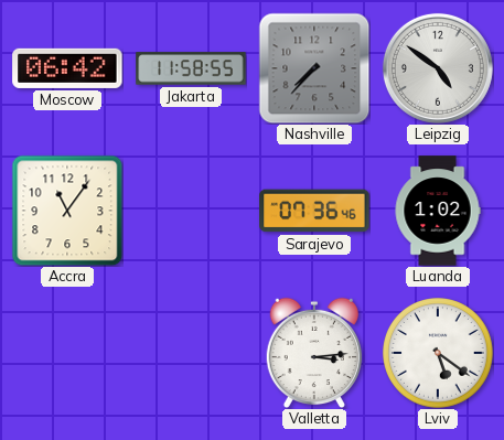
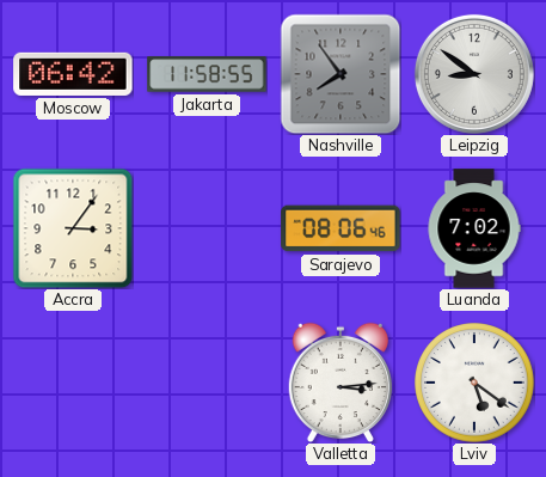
Nashville: 7:37 -> 7:54
Leipzig: 4:51 -> 8:51
Accra: 11:06 -> 3:06
Sarajevo: 07:36 -> 08:06
Luanda: 1:02 -> 7:02
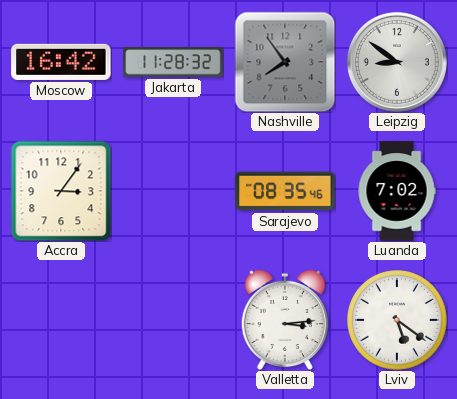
Moscow: 06:42 -> 16:42
Jakarta: 11:58 -> 11:28
Sarajevo: 08:06 -> 08:35
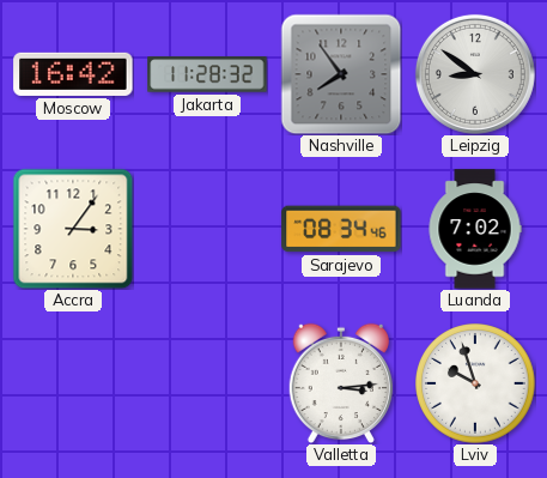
Sarajevo: 08:35 -> 08:34
Lviv: 5:21 -> 9:57
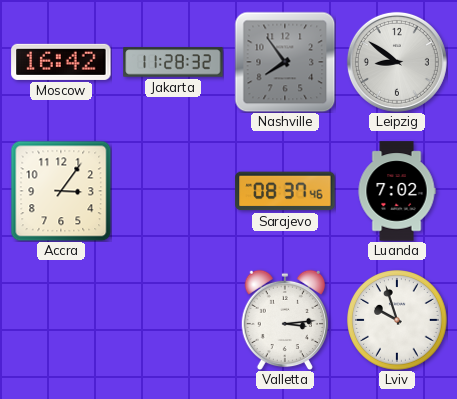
Sarajevo: 08:34 -> 08:37
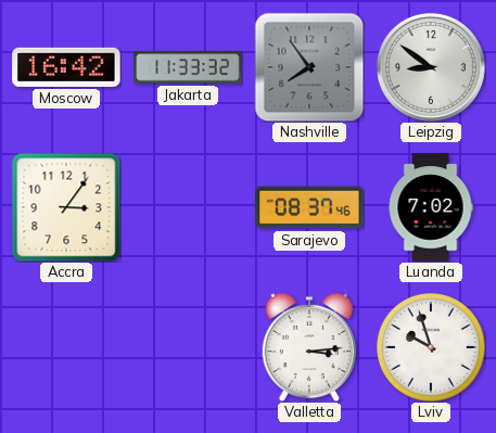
Jakarta: 11:28 -> 11:33
